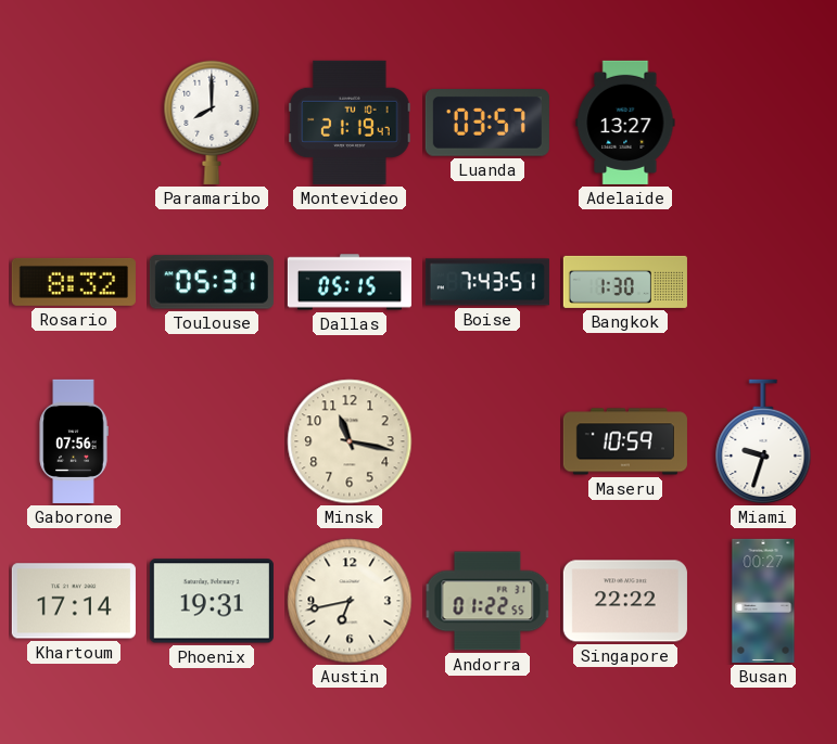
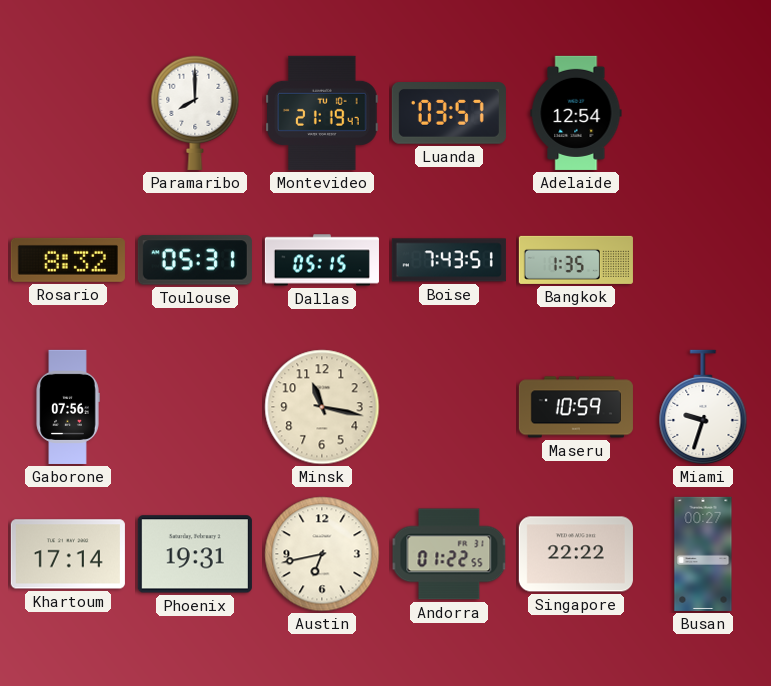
Adelaide: 13:27 -> 12:54
Bangkok: 1:30 -> 1:35
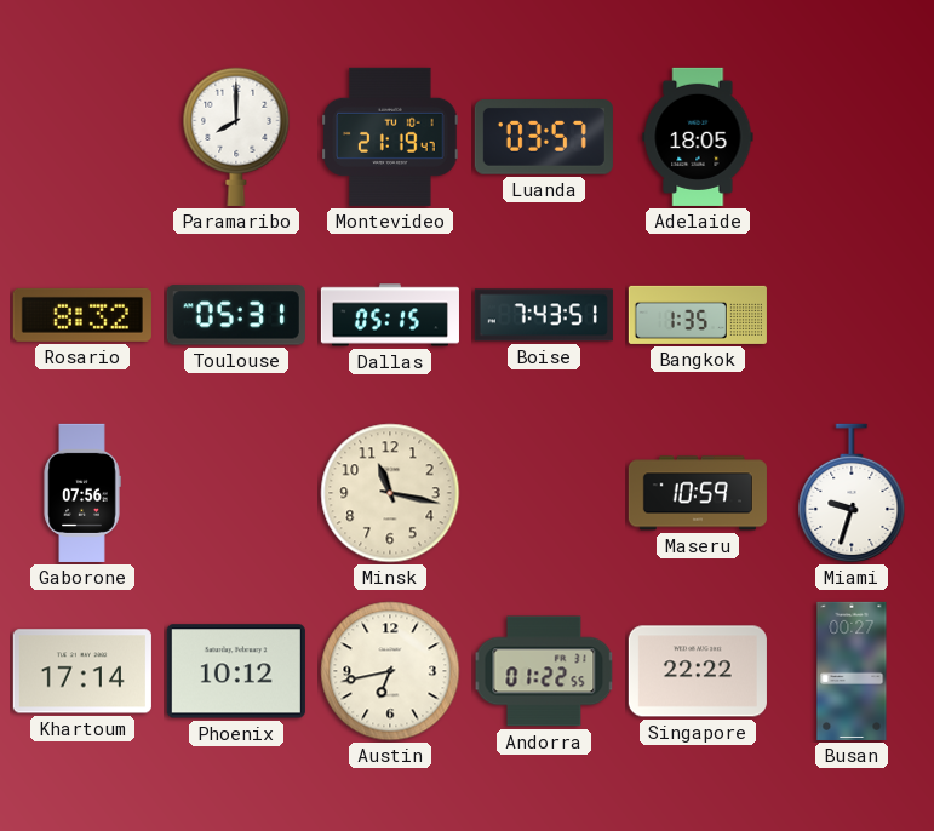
Adelaide: 12:54 -> 18:05
Phoenix: 19:31 -> 10:12
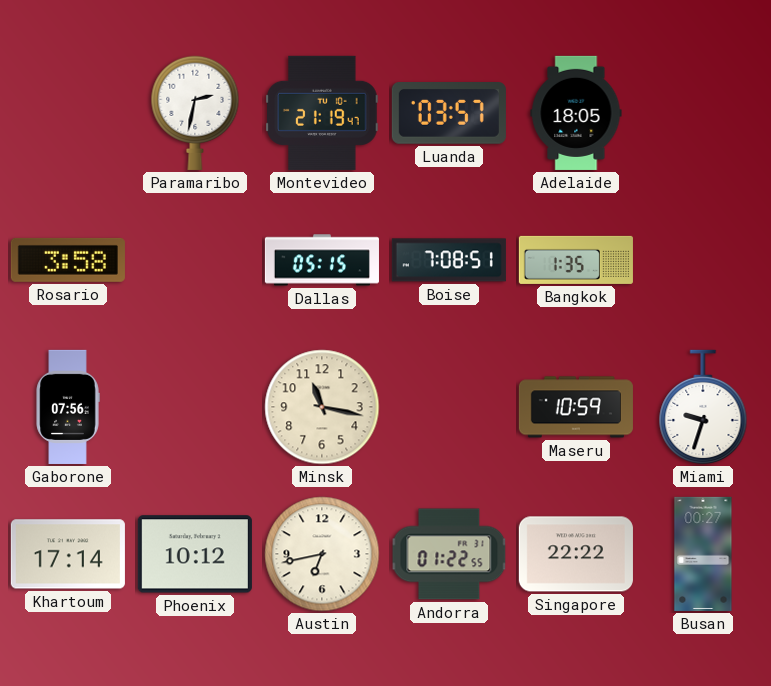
Paramaribo: 8:00 -> 2:32
Rosario: 8:32 -> 3:58
Toulouse: 05:31 -> none
Boise: 7:43 -> 7:08
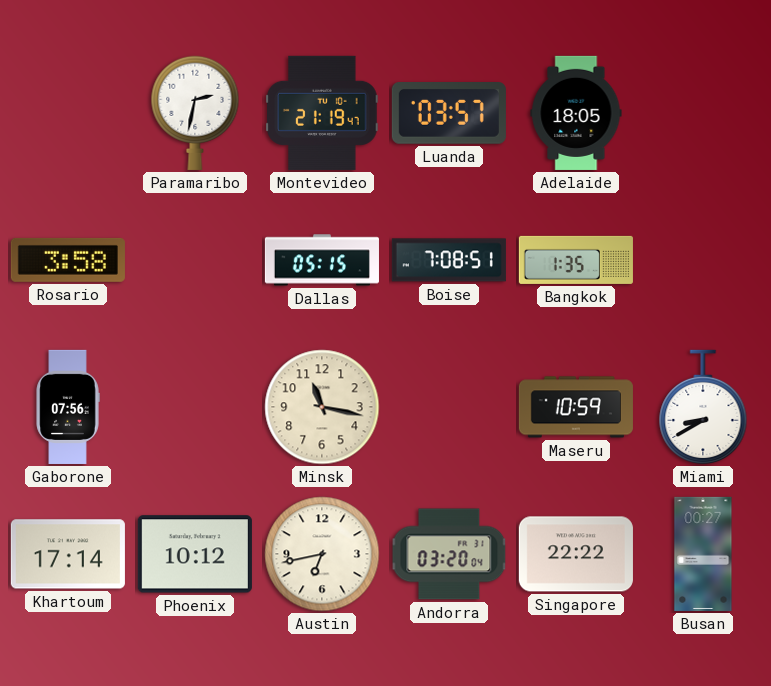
Miami: 9:33 -> 8:40
Andorra: 01:22 -> 03:20
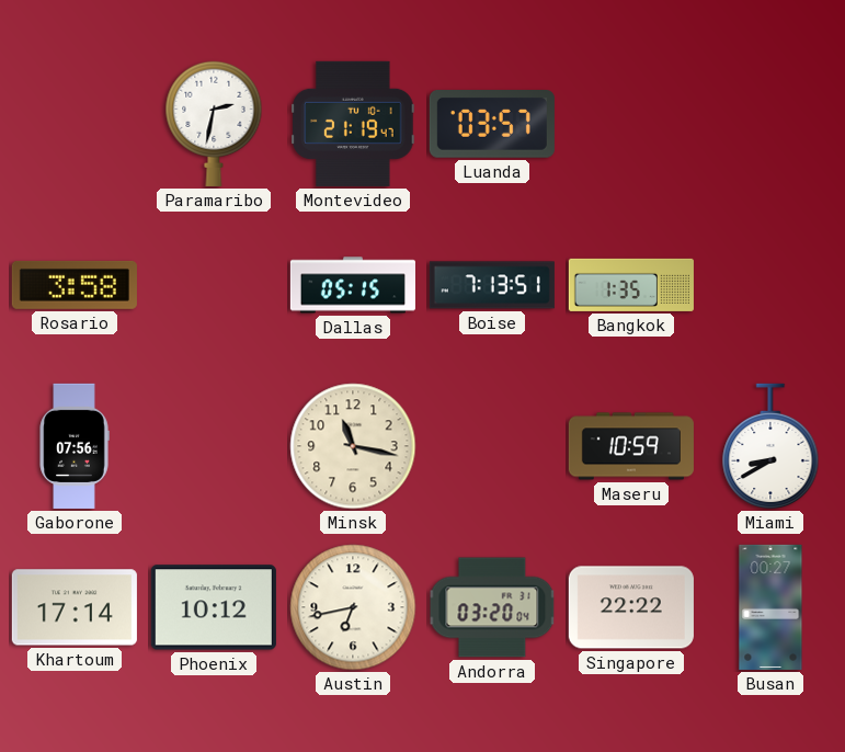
Adelaide: 18:05 -> none
Boise: 7:08 -> 7:13
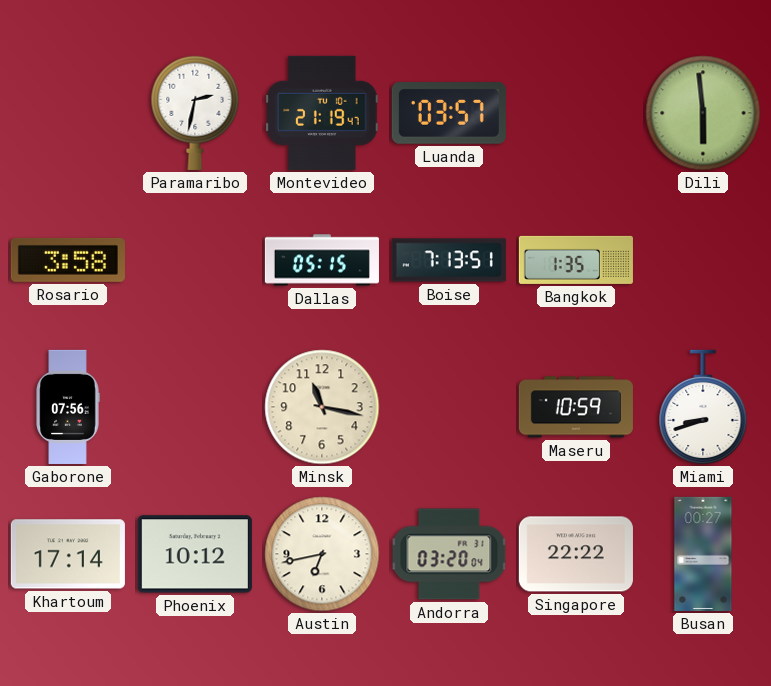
Dili: none -> 5:59
Miami: 8:40 -> 8:42
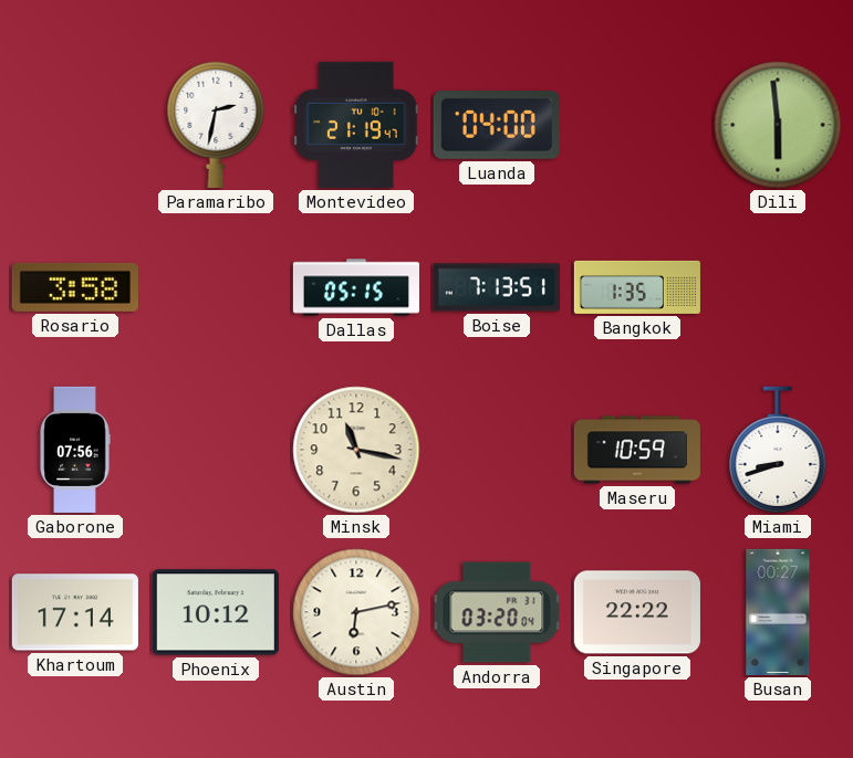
Luanda: 03:57 -> 04:00
Austin: 6:43 -> 6:13
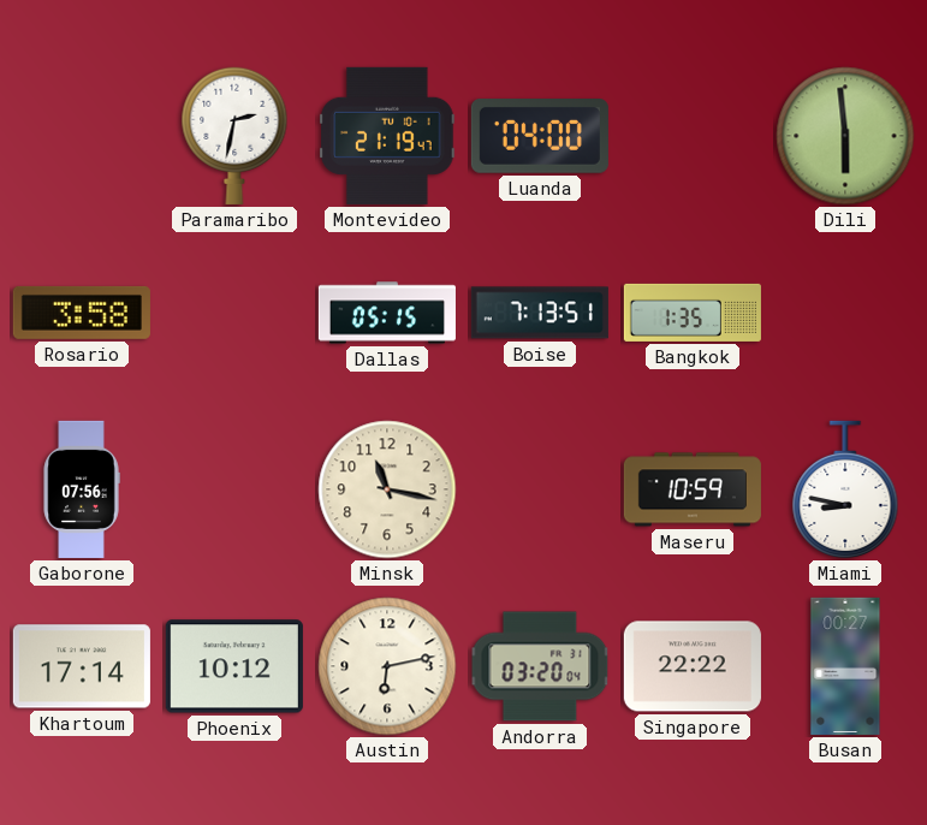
Miami: 8:42 -> 8:47
